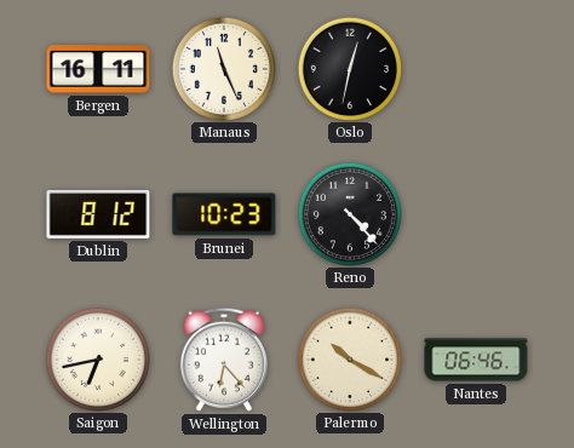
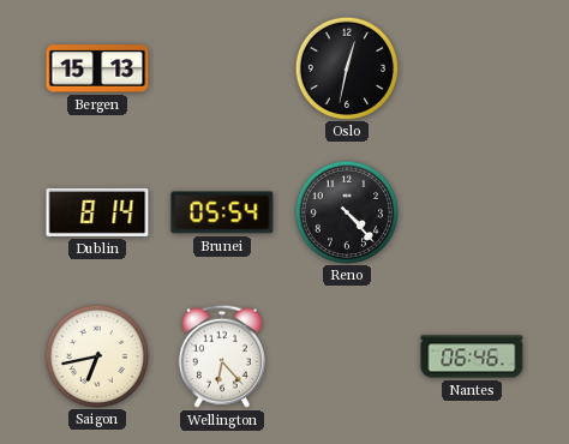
Bergen: 16:11 -> 15:13
Manaus: 11:26 -> none
Dublin: 8:12 -> 8:14
Brunei: 10:23 -> 05:54
Palermo: 10:20 -> none
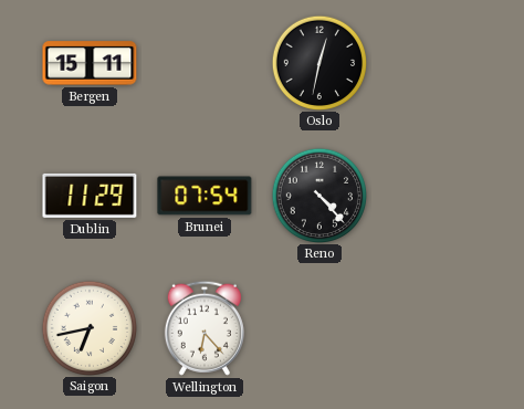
Bergen: 15:13 -> 15:11
Dublin: 8:14 -> 11:29
Brunei: 05:54 -> 07:54
Nantes: 06:46 -> none
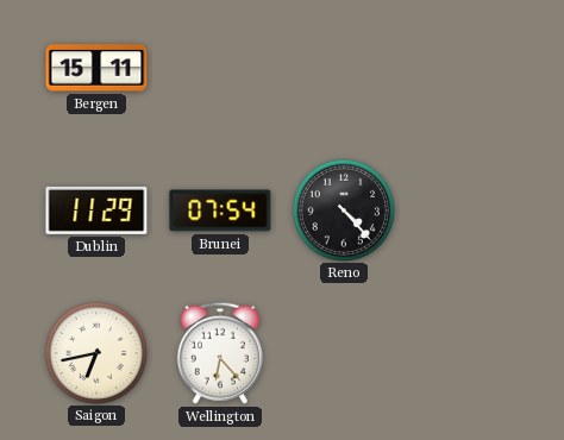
Oslo: 12:32 -> none
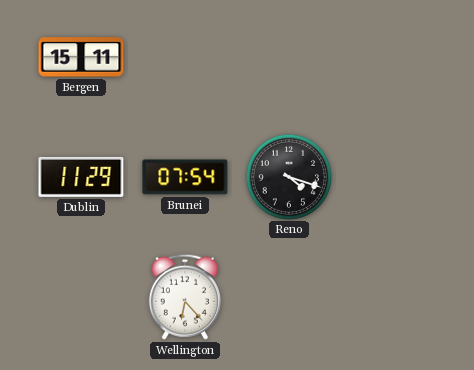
Reno: 4:23 -> 4:18
Saigon: 6:43 -> none
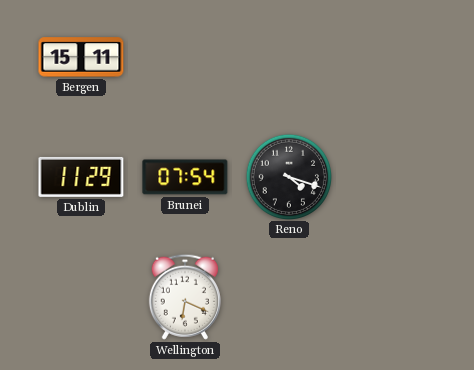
Wellington: 6:23 -> 6:19
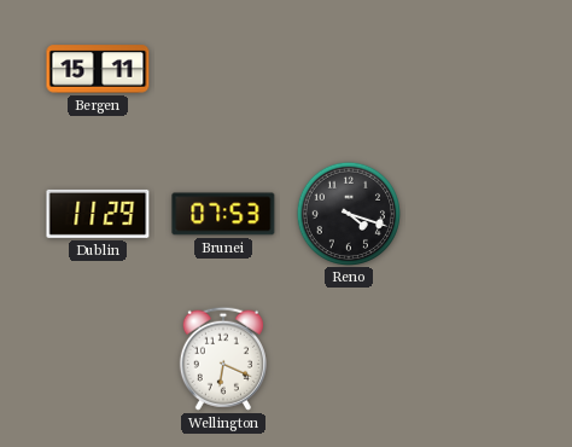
Brunei: 07:54 -> 07:53
